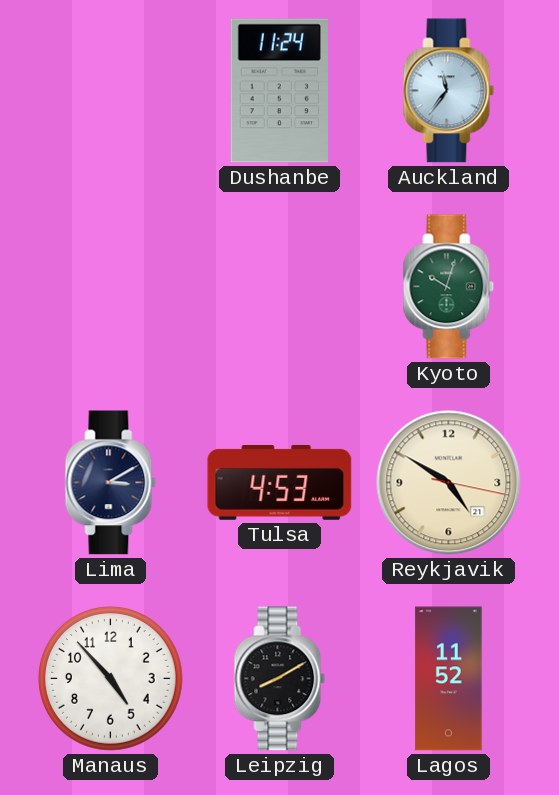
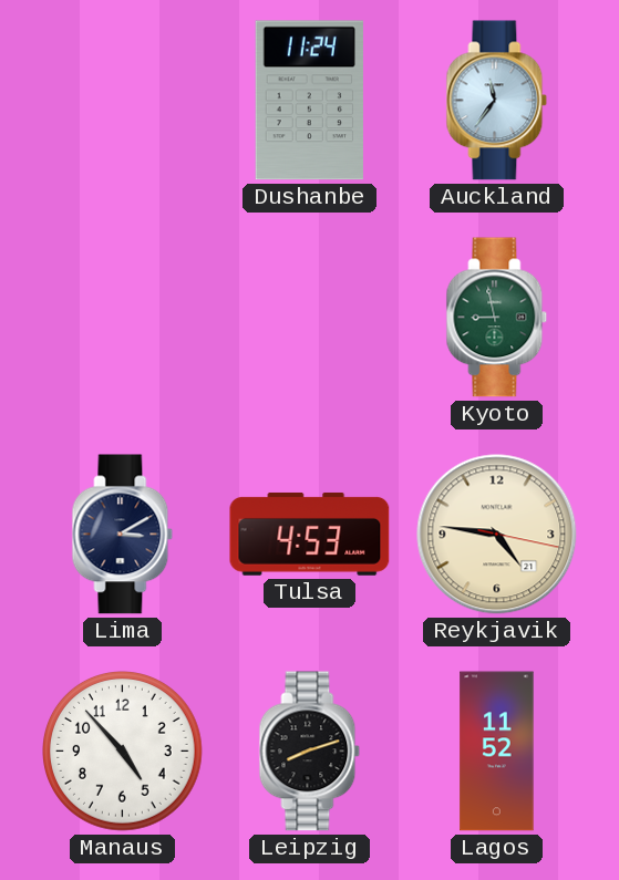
Kyoto: 10:03 -> 8:58
Reykjavik: 4:50 -> 4:46
Leipzig: 8:10 -> 8:12
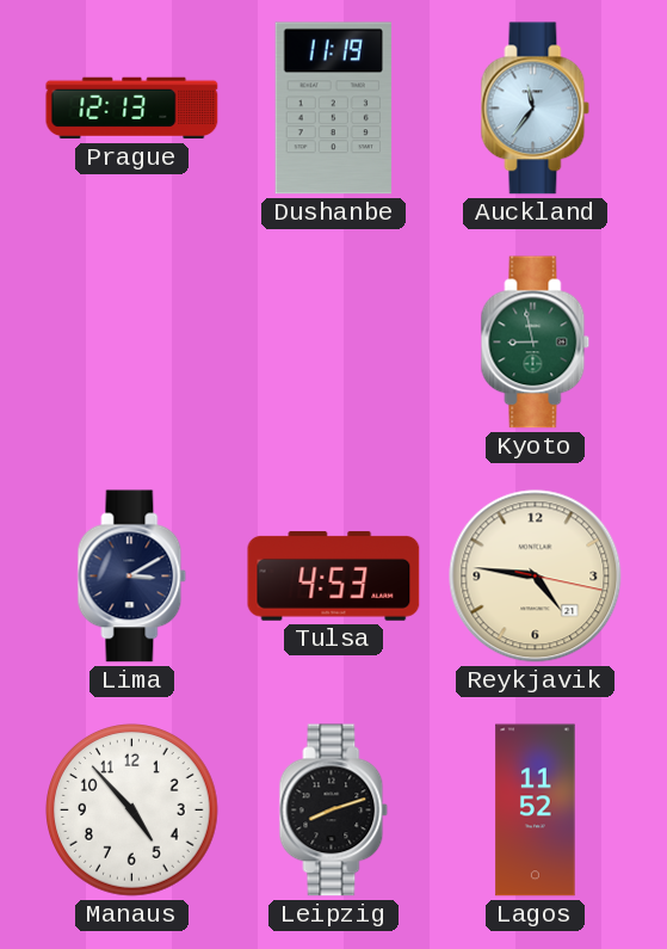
Prague: none -> 12:13
Dushanbe: 11:24 -> 11:19
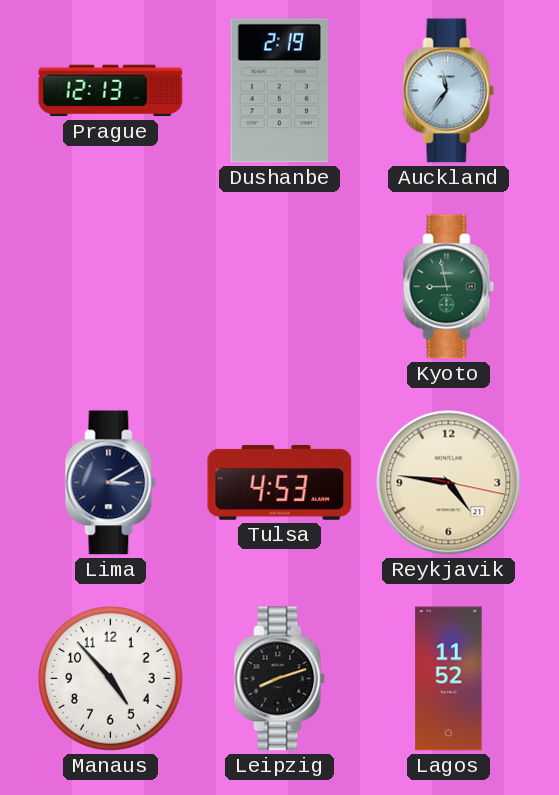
Dushanbe: 11:19 -> 2:19
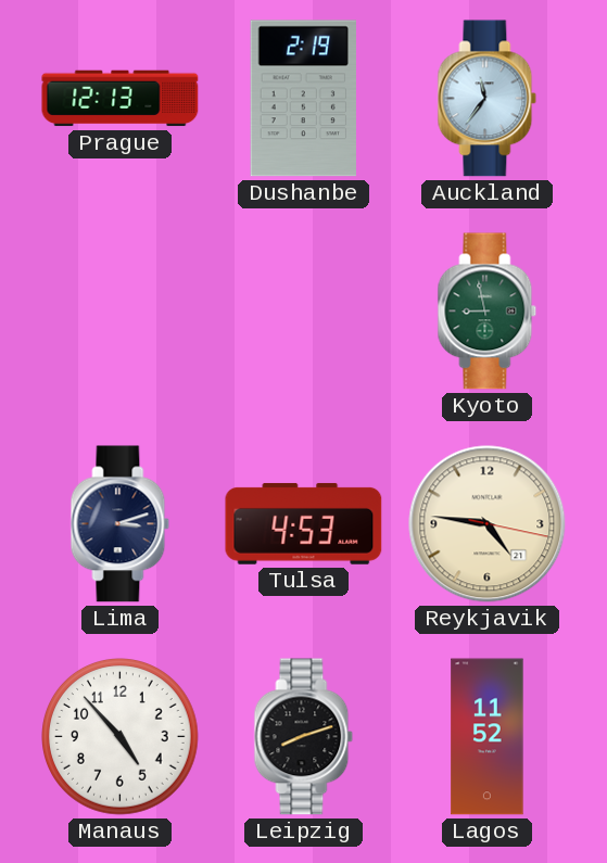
Lima: 3:10 -> 3:12
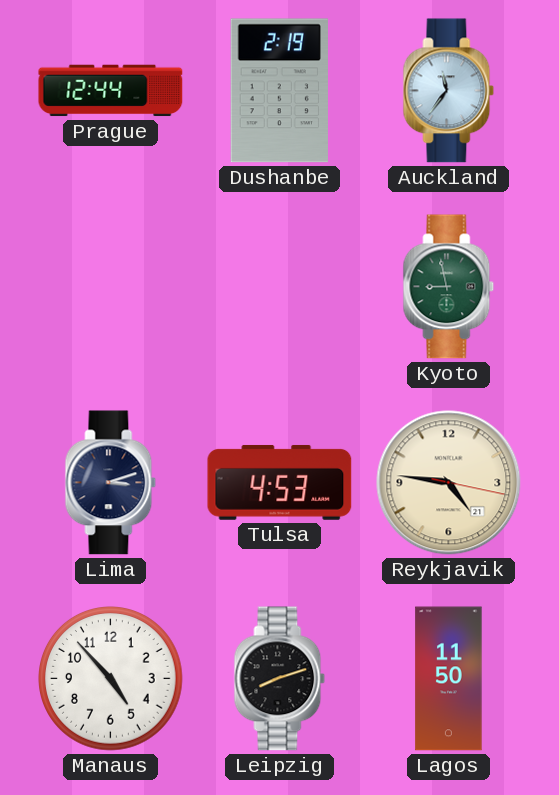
Prague: 12:13 -> 12:44
Lagos: 11:52 -> 11:50
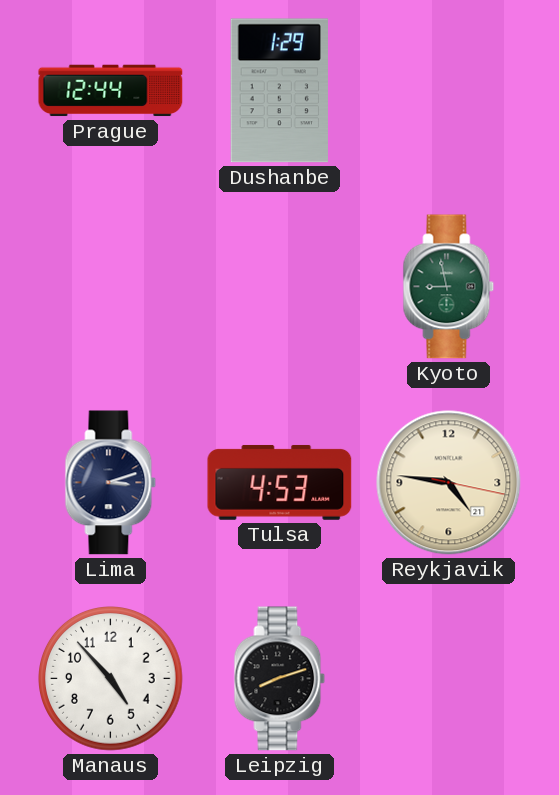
Dushanbe: 2:19 -> 1:29
Auckland: 11:36 -> none
Lagos: 11:50 -> none
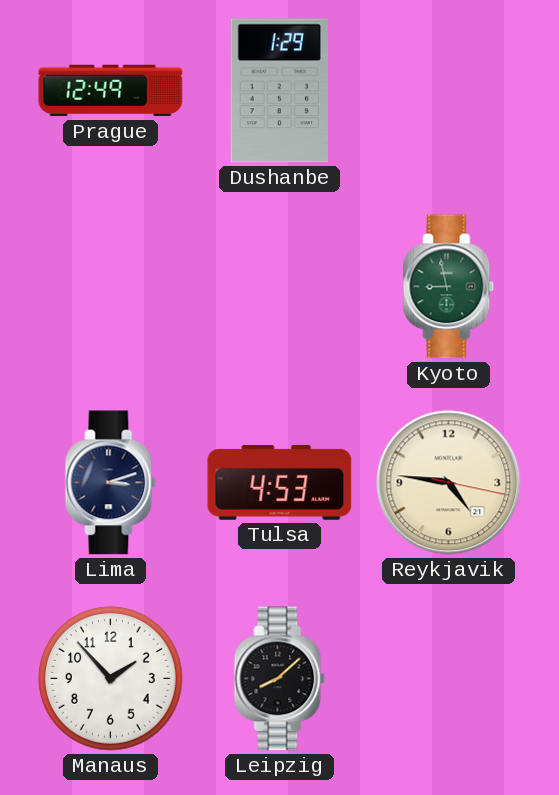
Prague: 12:44 -> 12:49
Manaus: 4:53 -> 1:53
Leipzig: 8:12 -> 8:08
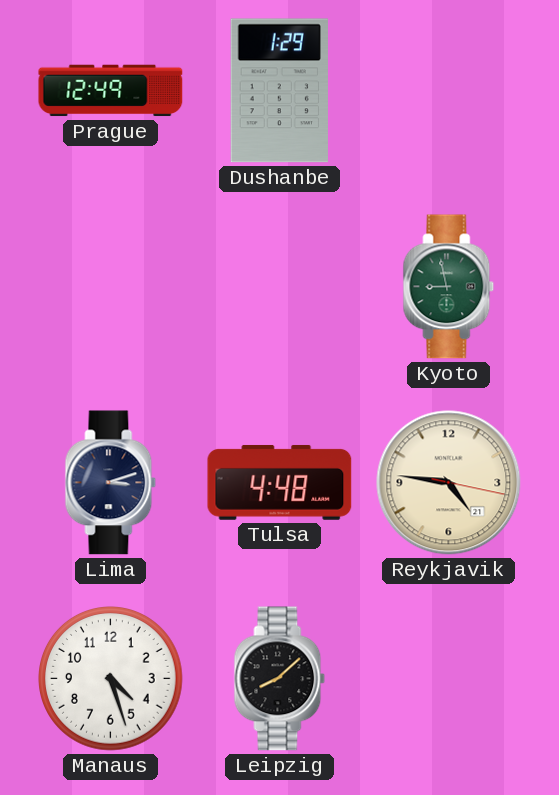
Tulsa: 4:53 -> 4:48
Manaus: 1:53 -> 4:27
